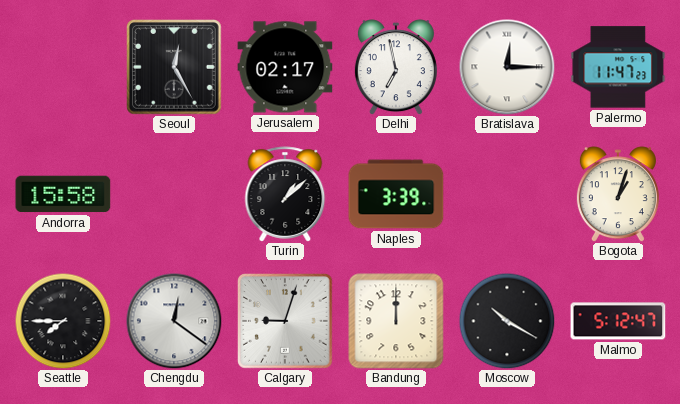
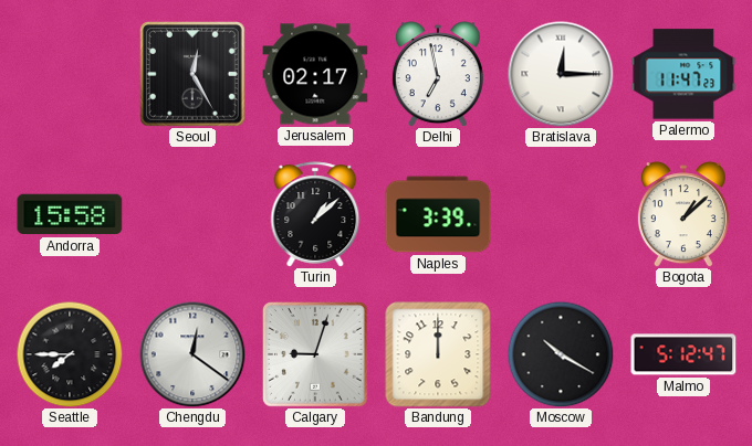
Bogota: 1:03 -> 1:08
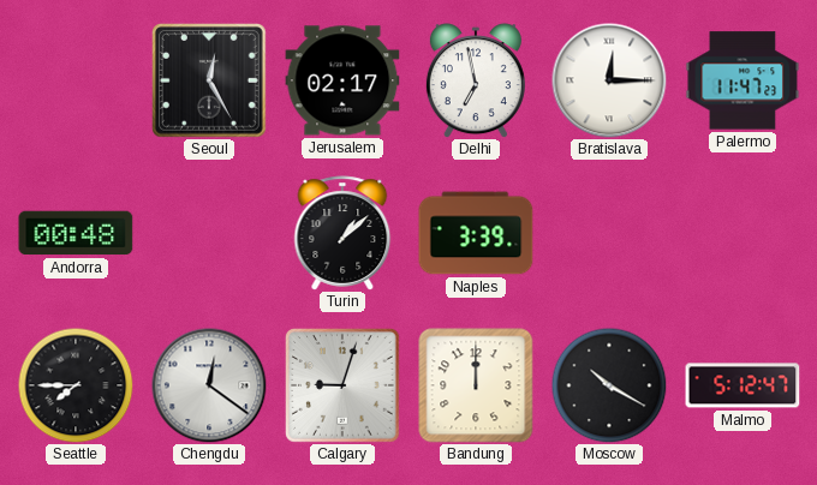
Andorra: 15:58 -> 00:48
Bogota: 1:08 -> none
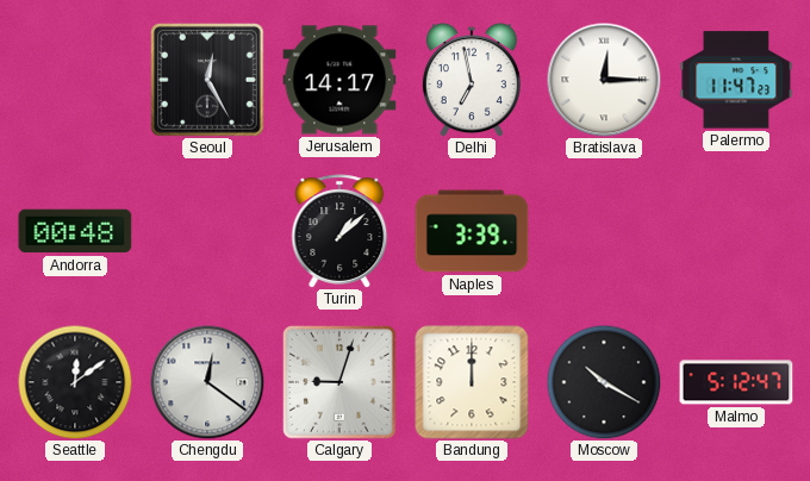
Jerusalem: 02:17 -> 14:17
Seattle: 7:45 -> 12:09
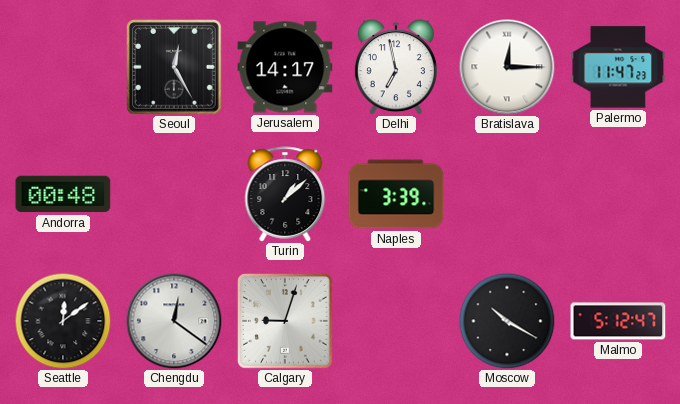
Bandung: 12:00 -> none
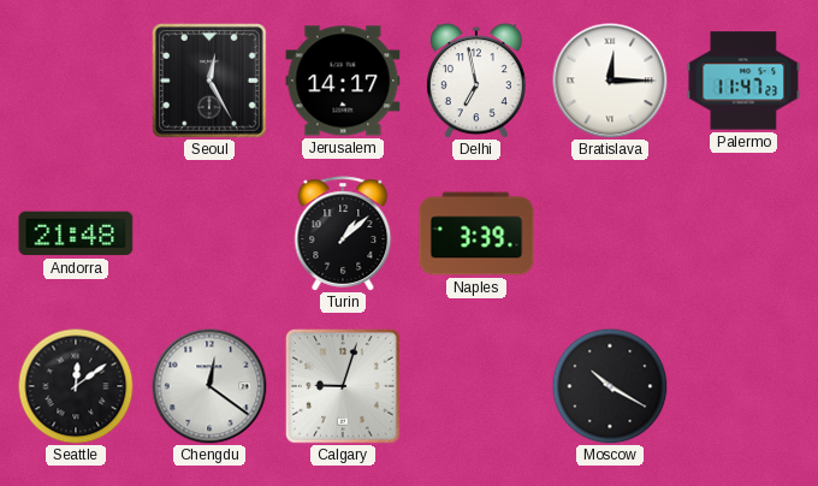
Andorra: 00:48 -> 21:48
Malmo: 5:12 -> none
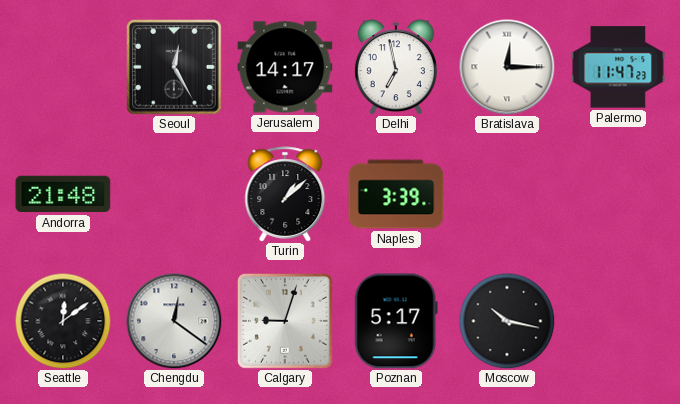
Poznan: none -> 5:17
Moscow: 10:20 -> 10:17
